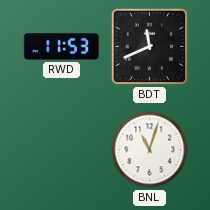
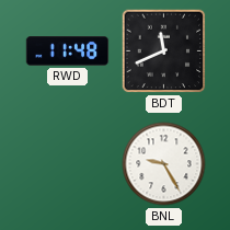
RWD: 11:53 -> 11:48
BNL: 11:03 -> 9:25
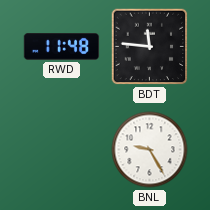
BDT: 11:41 -> 11:46
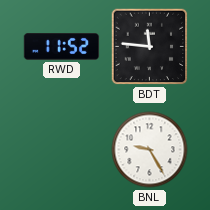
RWD: 11:48 -> 11:52
